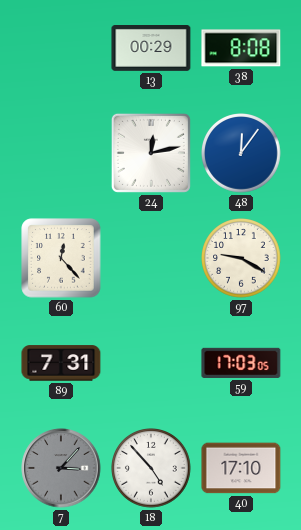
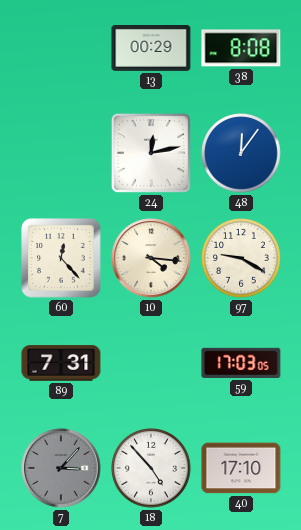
10: none -> 4:16
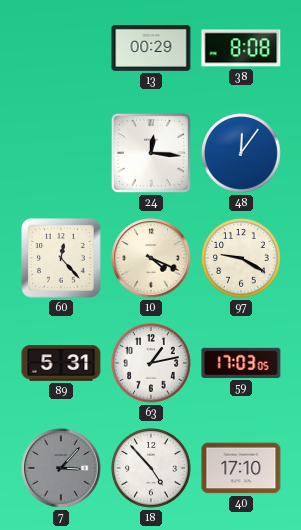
24: 12:13 -> 12:16
10: 4:16 -> 4:19
89: 7:31 -> 5:31
63: none -> 1:13
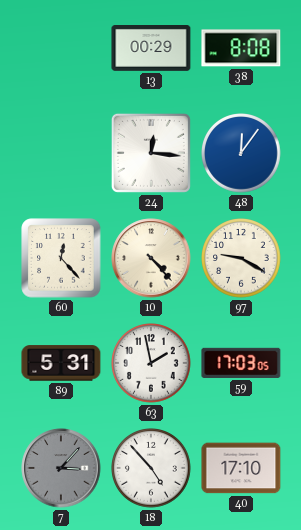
10: 4:19 -> 4:23
63: 1:13 -> 1:58
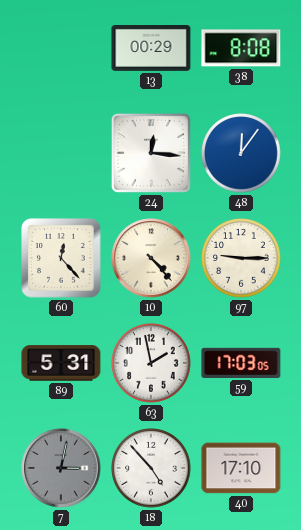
97: 9:20 -> 9:15
7: 3:07 -> 3:02
